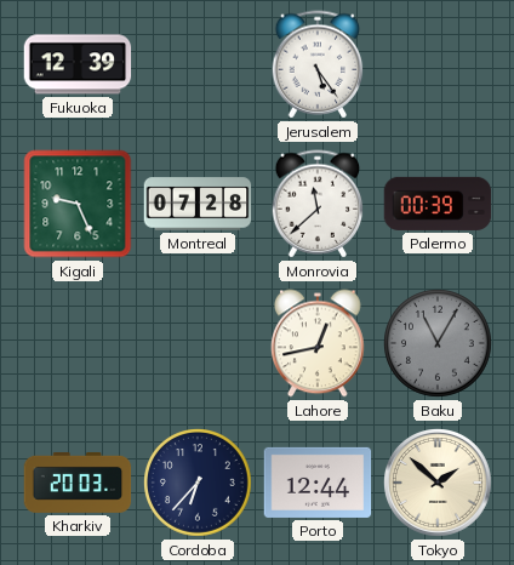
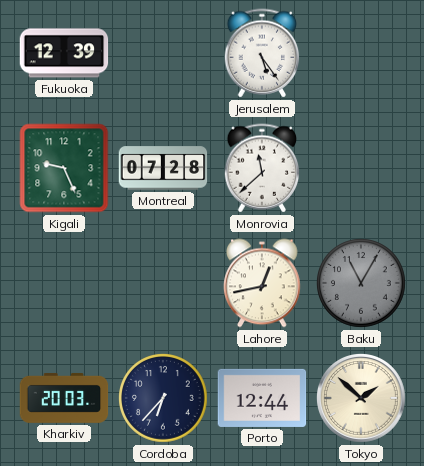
Palermo: 00:39 -> none
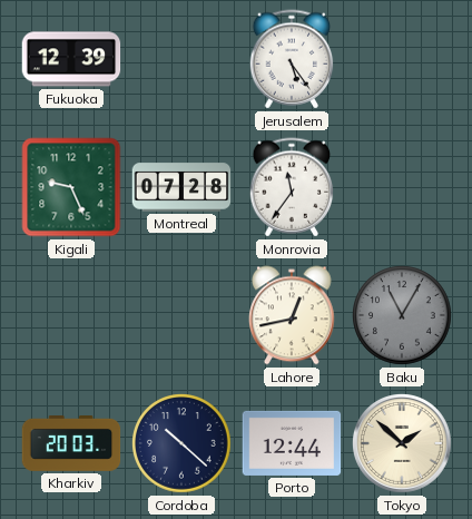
Monrovia: 11:38 -> 11:36
Cordoba: 6:37 -> 10:22
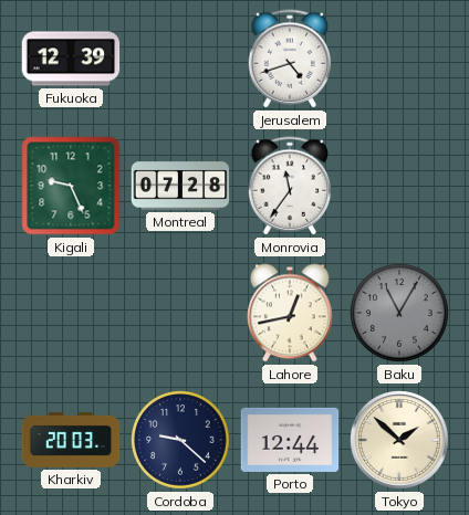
Jerusalem: 5:24 -> 4:42
Cordoba: 10:22 -> 9:22
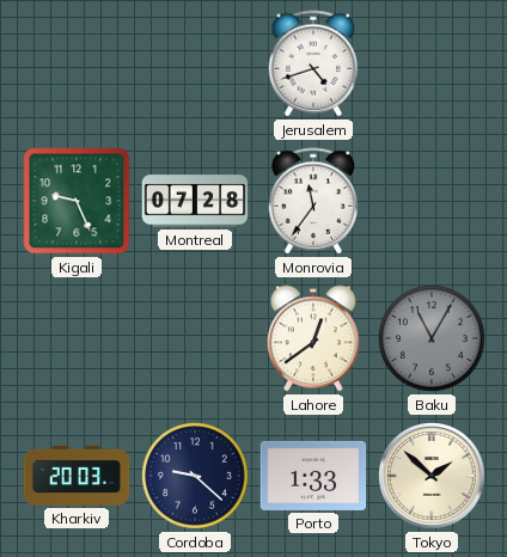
Fukuoka: 12:39 -> none
Lahore: 12:43 -> 12:39
Porto: 12:44 -> 1:33
